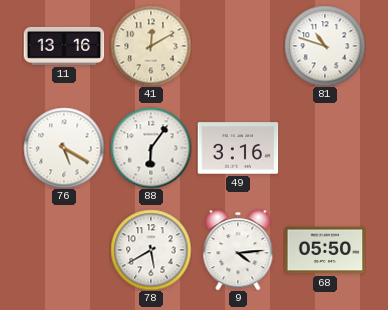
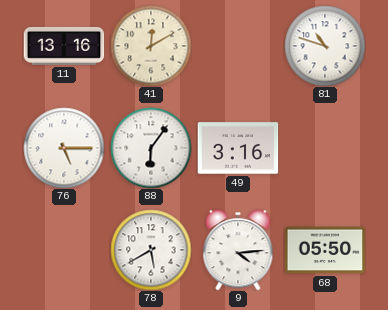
76: 5:20 -> 5:15
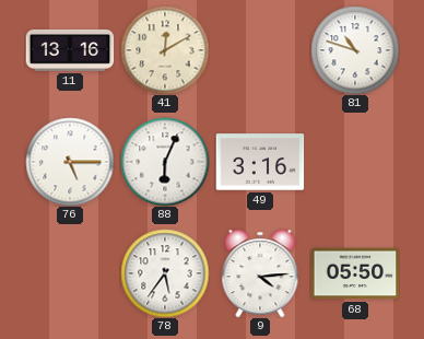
88: 6:06 -> 6:04
78: 5:40 -> 5:36
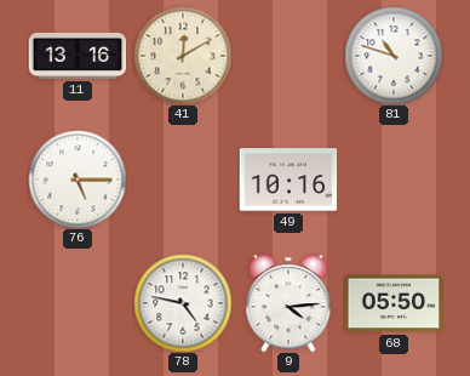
88: 6:04 -> none
49: 3:16 -> 10:16
78: 5:36 -> 4:47
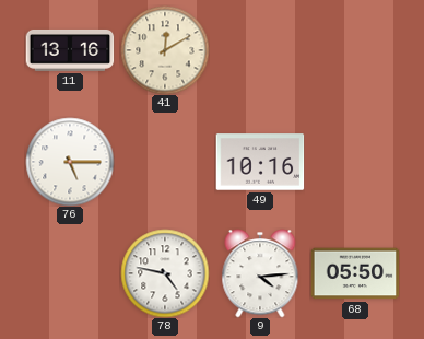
81: 10:48 -> none
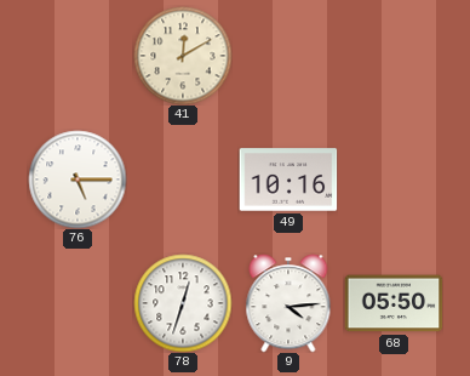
11: 13:16 -> none
78: 4:47 -> 12:33
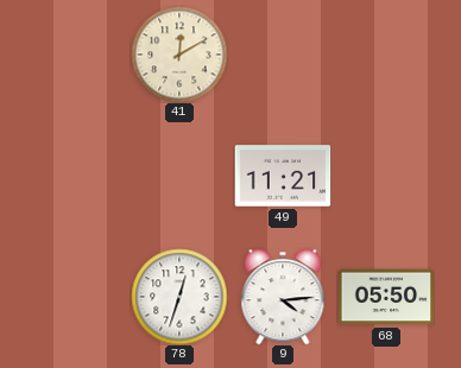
76: 5:15 -> none
49: 10:16 -> 11:21
